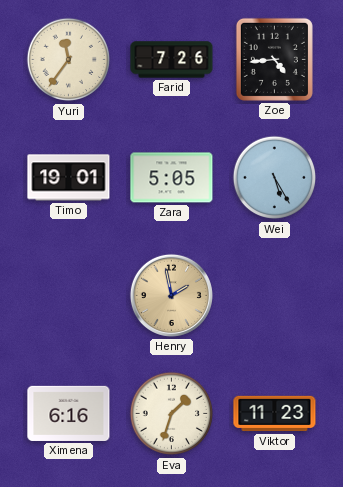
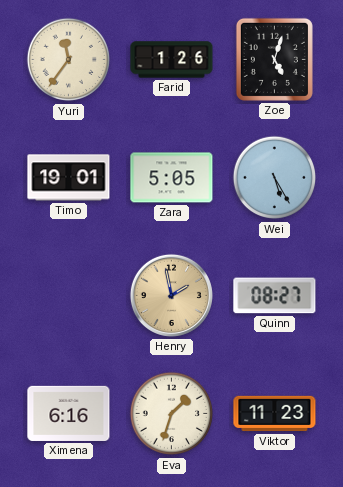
Farid: 7:26 -> 1:26
Zoe: 4:44 -> 5:03
Quinn: none -> 08:27
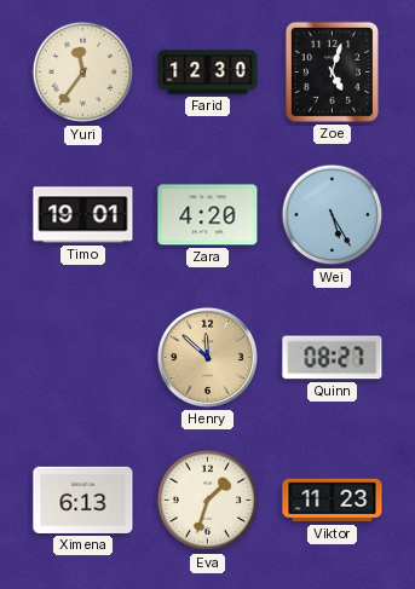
Farid: 1:26 -> 12:30
Zara: 5:05 -> 4:20
Henry: 1:58 -> 11:52
Ximena: 6:16 -> 6:13
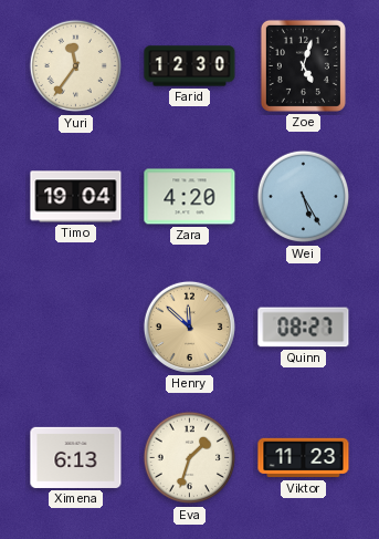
Timo: 19:01 -> 19:04
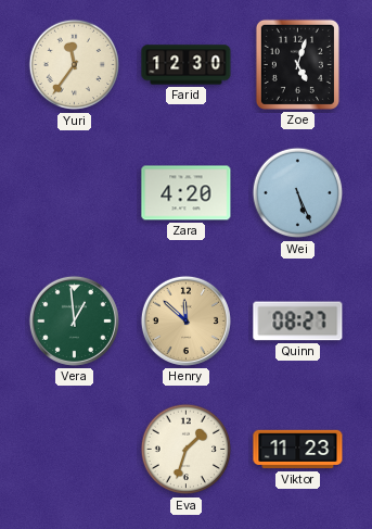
Timo: 19:04 -> none
Wei: 5:25 -> 5:26
Vera: none -> 12:59
Ximena: 6:13 -> none
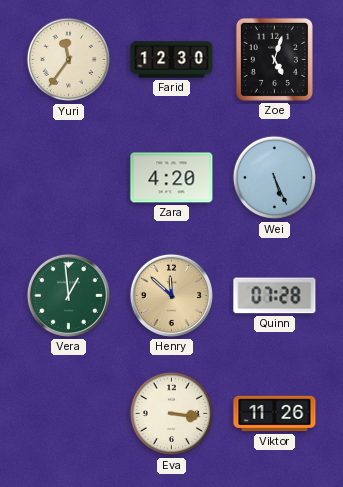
Quinn: 08:27 -> 07:28
Eva: 1:33 -> 3:16
Viktor: 11:23 -> 11:26
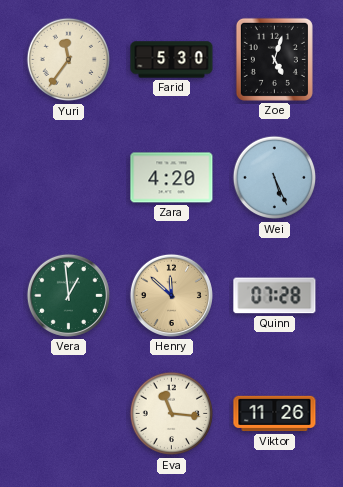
Farid: 12:30 -> 5:30
Eva: 3:16 -> 11:16
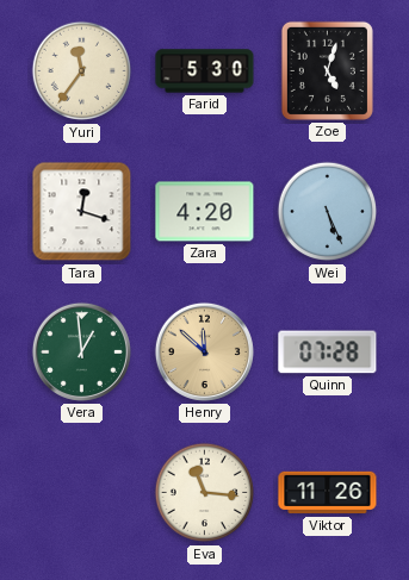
Tara: none -> 12:18
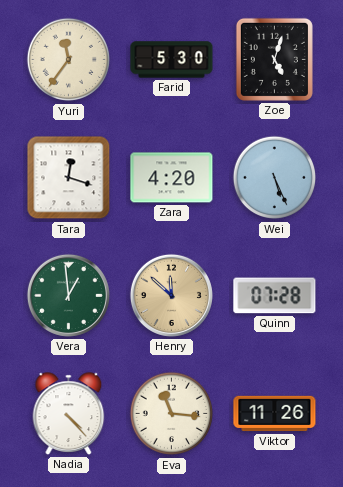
Nadia: none -> 4:23
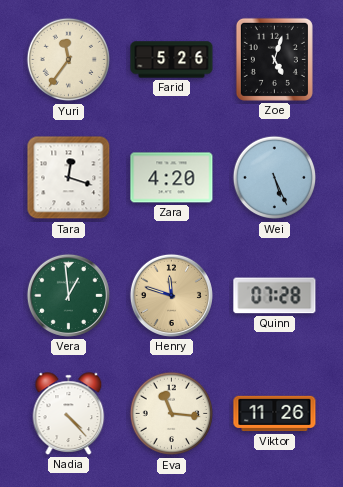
Farid: 5:30 -> 5:26
Henry: 11:52 -> 11:48
